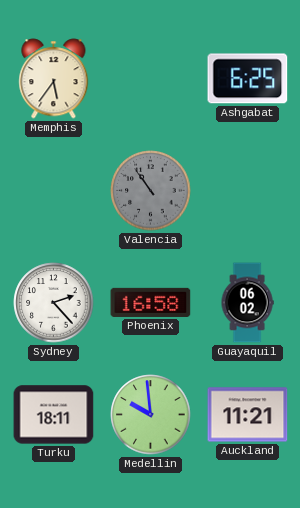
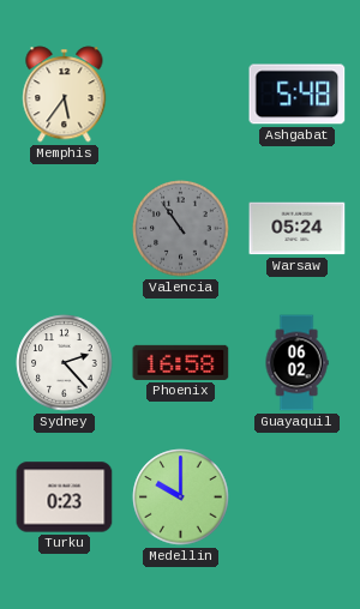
Ashgabat: 6:25 -> 5:48
Warsaw: none -> 05:24
Turku: 18:11 -> 0:23
Medellin: 9:59 -> 10:00
Auckland: 11:21 -> none
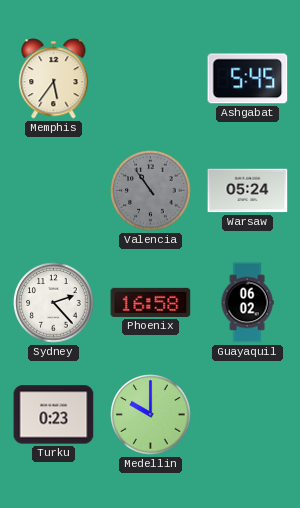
Ashgabat: 5:48 -> 5:45
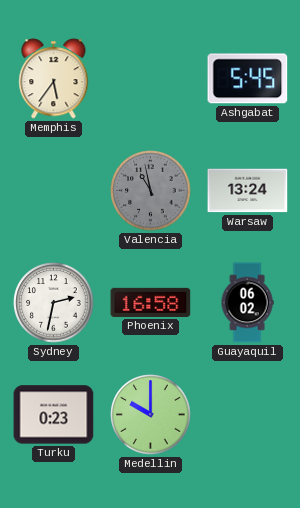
Valencia: 10:54 -> 10:58
Warsaw: 05:24 -> 13:24
Sydney: 2:23 -> 2:32
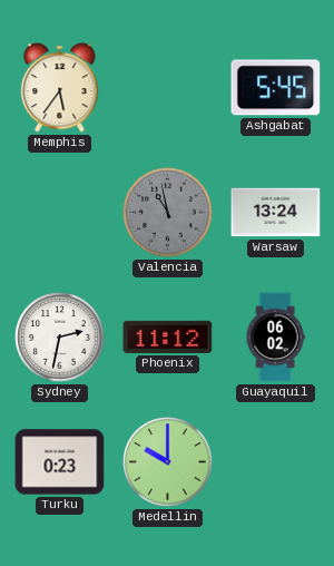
Phoenix: 16:58 -> 11:12
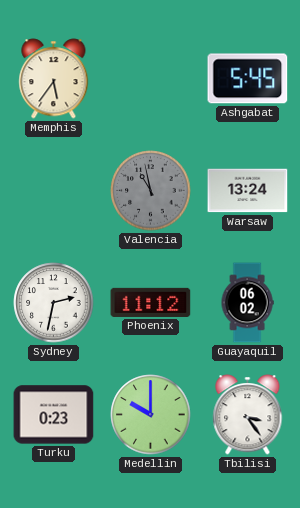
Tbilisi: none -> 3:24
